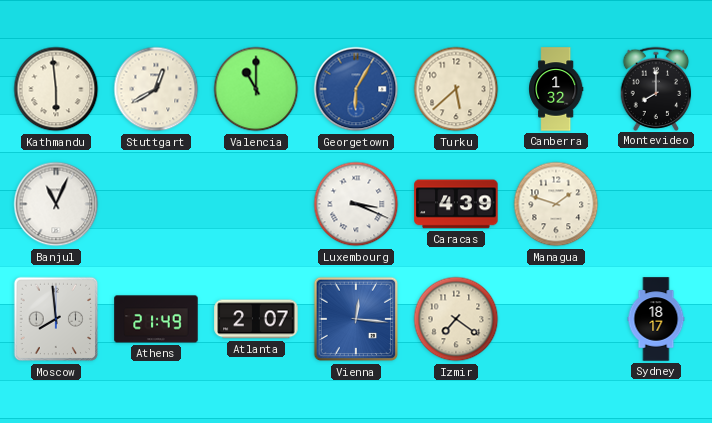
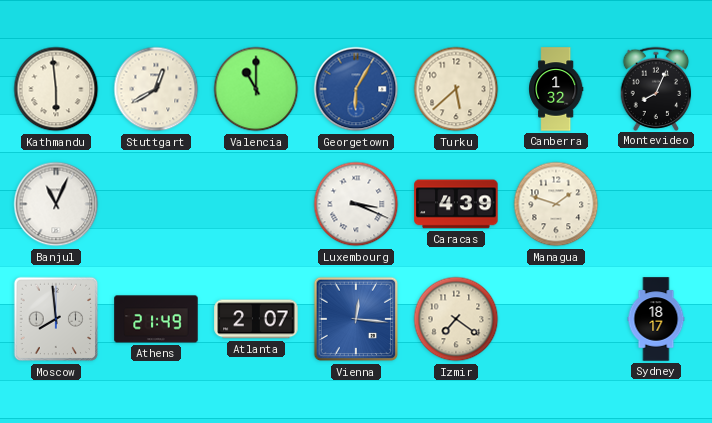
Montevideo: 8:00 -> 8:04
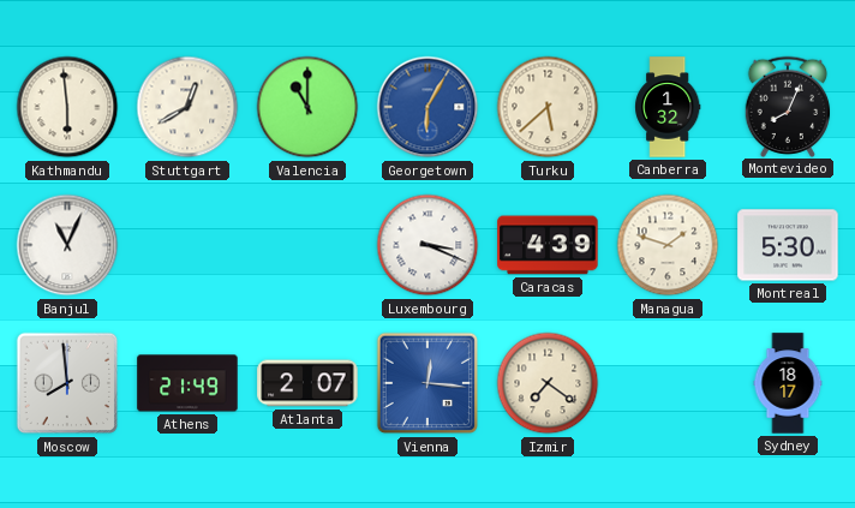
Montreal: none -> 5:30
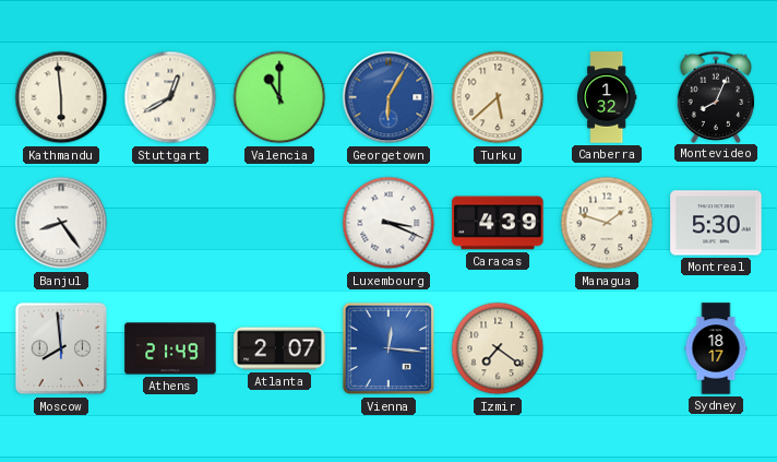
Banjul: 11:04 -> 8:24
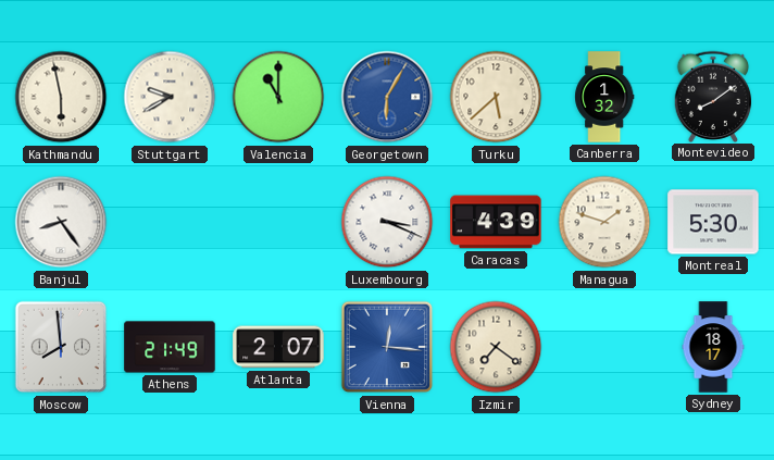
Kathmandu: 5:59 -> 5:58
Stuttgart: 12:40 -> 9:40
Montevideo: 8:04 -> 8:09
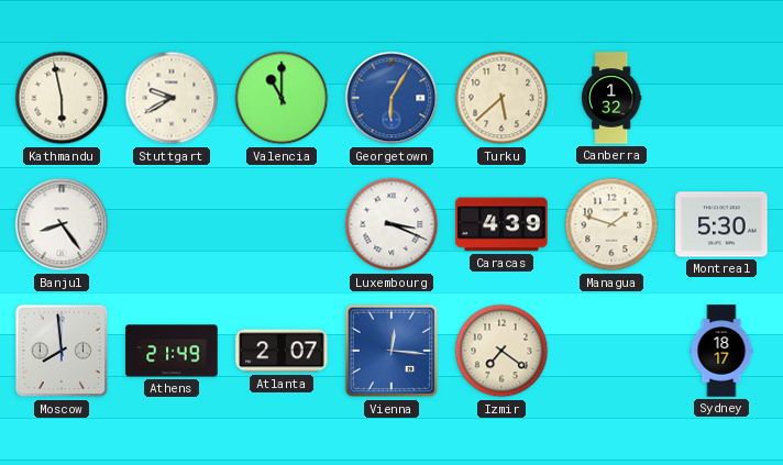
Montevideo: 8:09 -> none
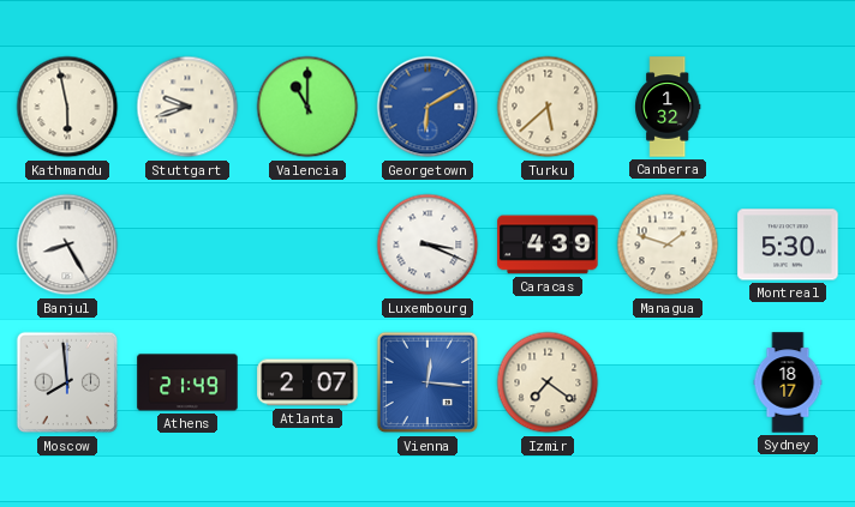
Stuttgart: 9:40 -> 9:42
Georgetown: 6:05 -> 6:10
Banjul: 8:24 -> 8:25
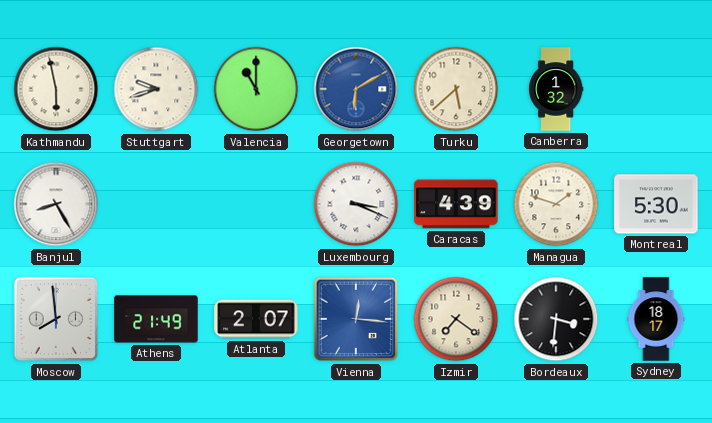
Bordeaux: none -> 3:31
